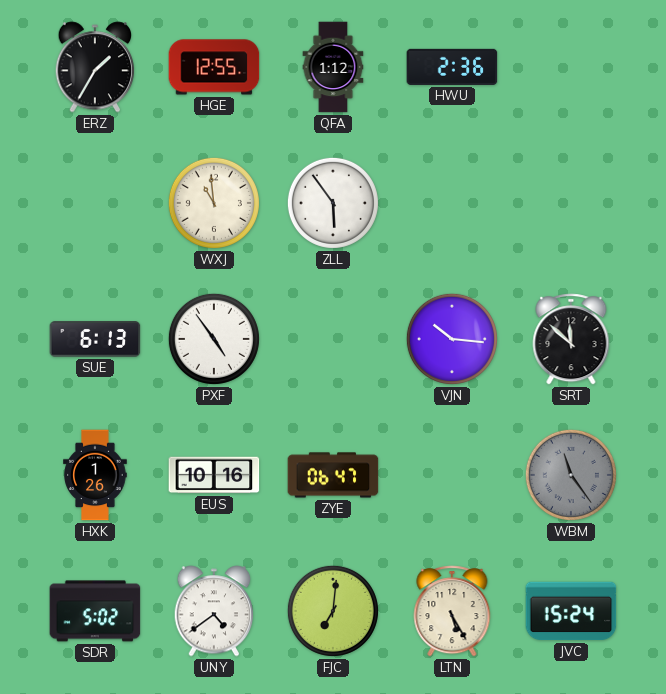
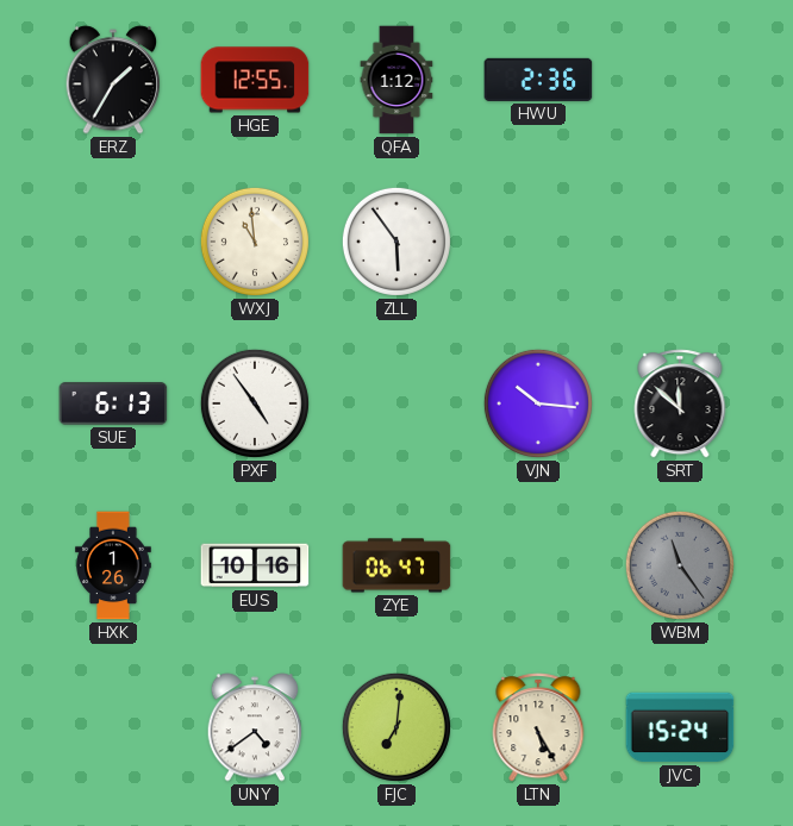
SDR: 5:02 -> none
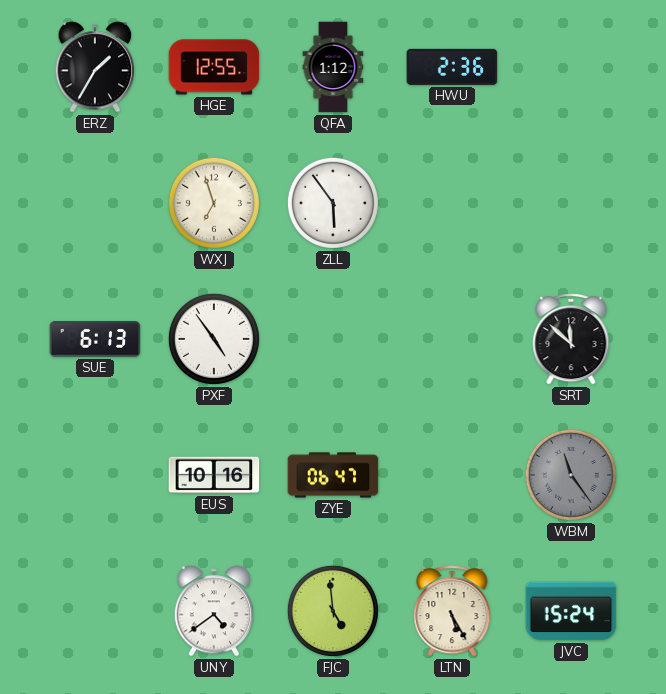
WXJ: 10:59 -> 6:57
VJN: 10:16 -> none
HXK: 1:26 -> none
FJC: 7:01 -> 4:59
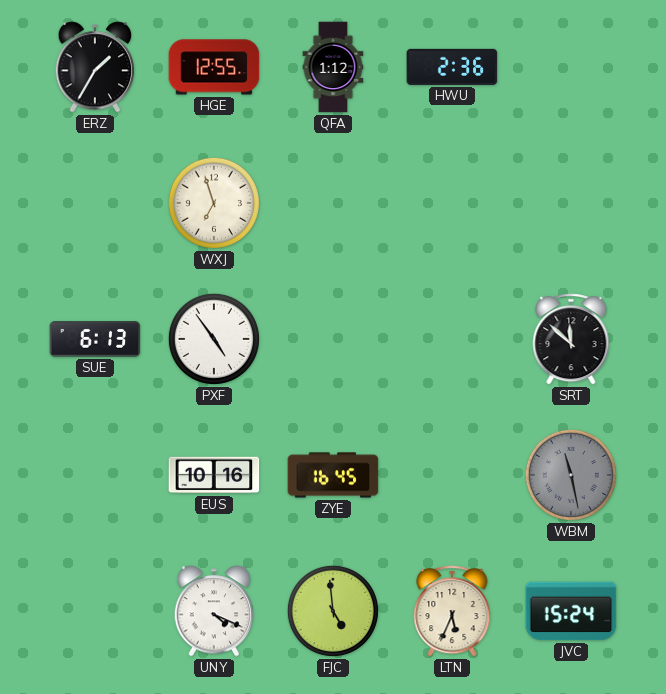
ZLL: 5:54 -> none
ZYE: 06:47 -> 16:45
WBM: 11:24 -> 11:28
UNY: 4:39 -> 4:19
LTN: 5:25 -> 5:34
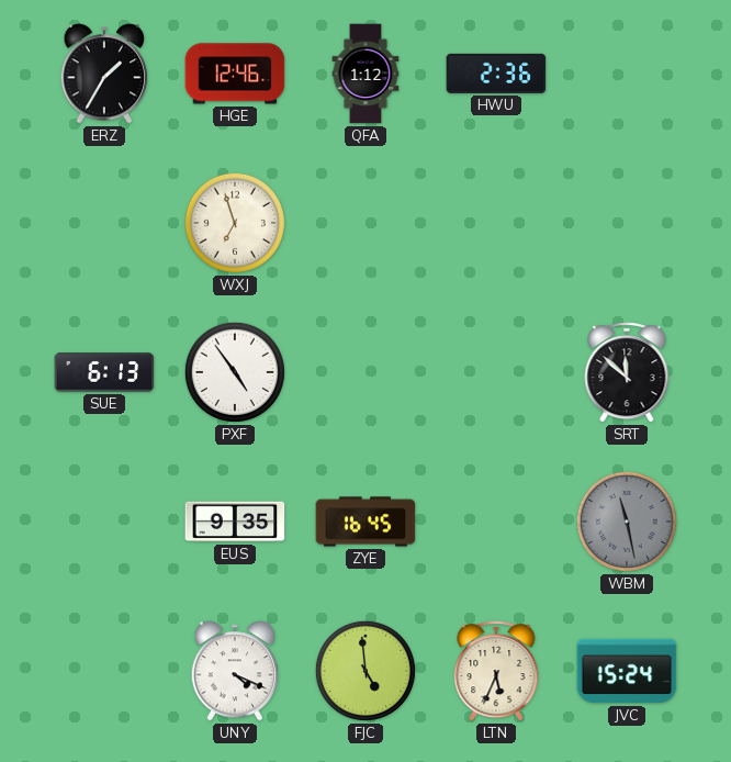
HGE: 12:55 -> 12:46
EUS: 10:16 -> 9:35
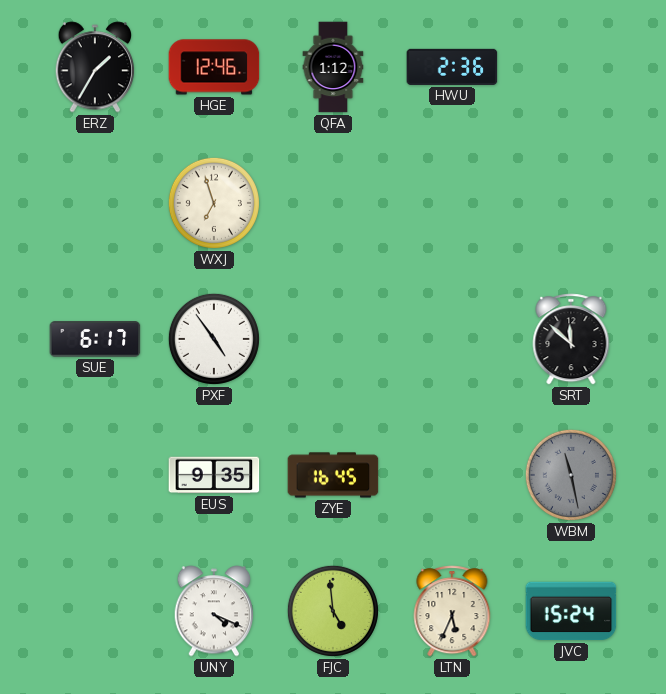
SUE: 6:13 -> 6:17
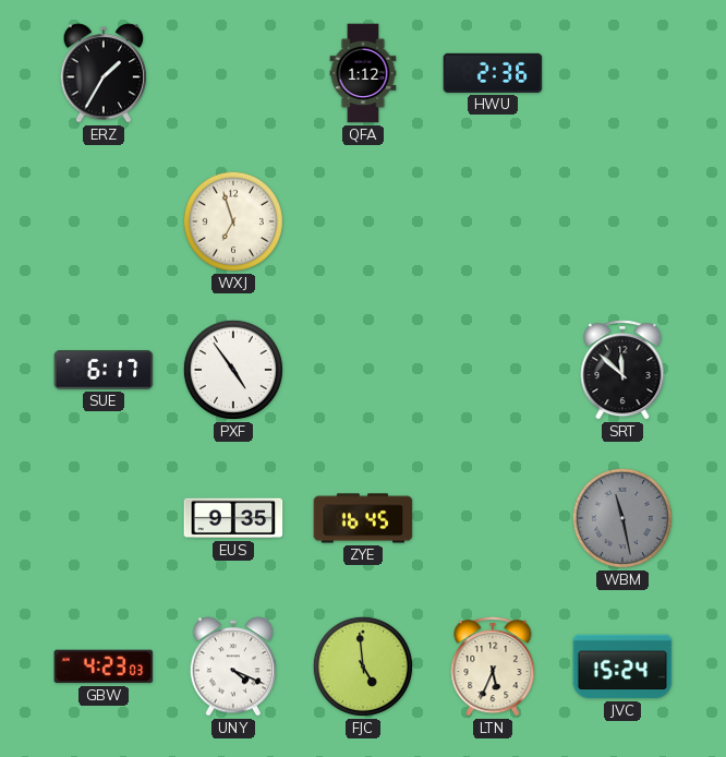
HGE: 12:46 -> none
GBW: none -> 4:23
